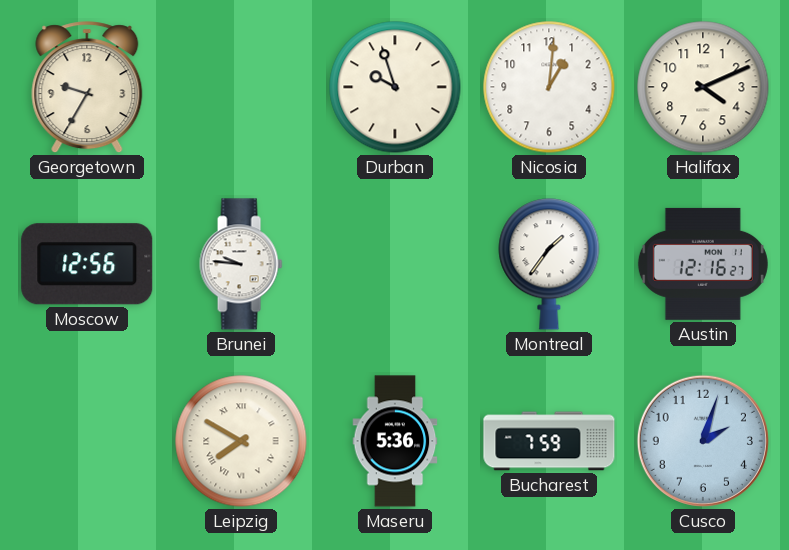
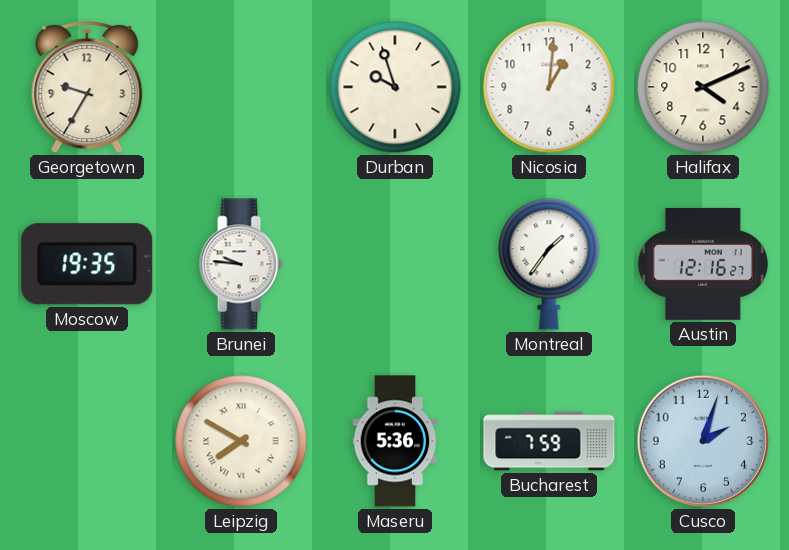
Moscow: 12:56 -> 19:35
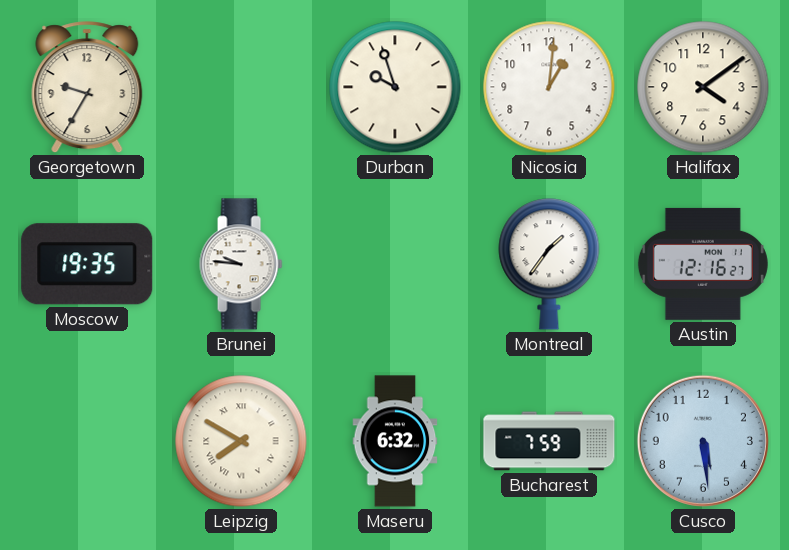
Halifax: 4:11 -> 4:09
Maseru: 5:36 -> 6:32
Cusco: 2:03 -> 5:29
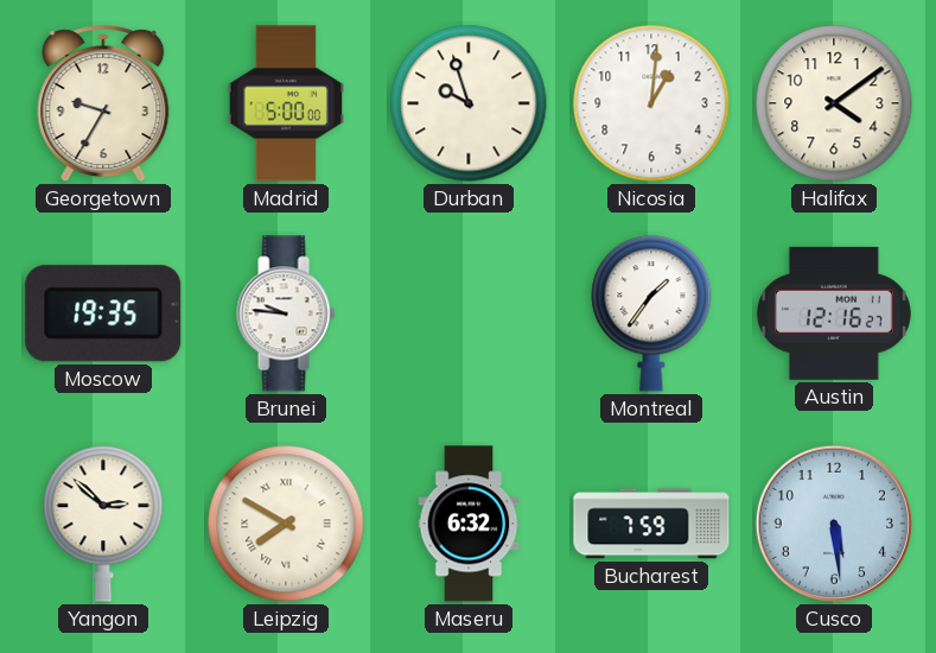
Madrid: none -> 5:00
Yangon: none -> 2:52
